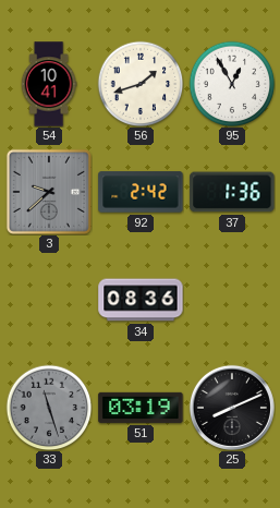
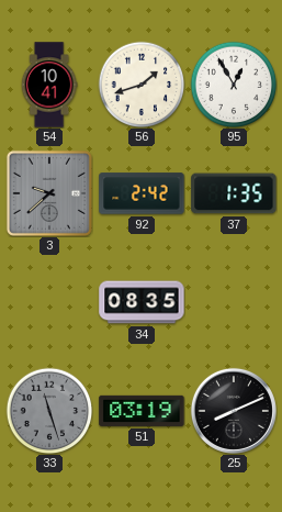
37: 1:36 -> 1:35
34: 08:36 -> 08:35
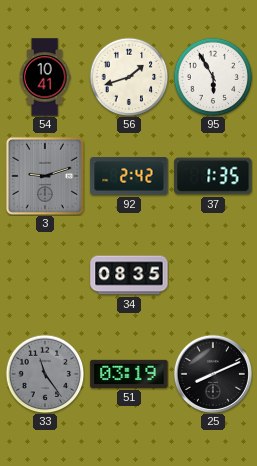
95: 12:55 -> 5:55
3: 9:38 -> 9:12
33: 11:27 -> 11:24
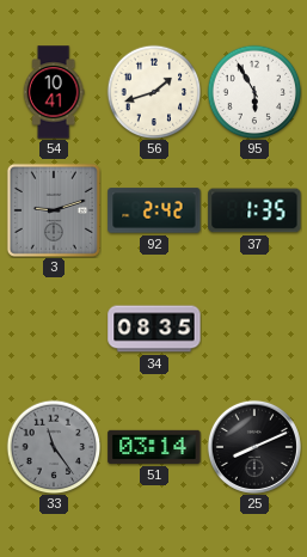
51: 03:19 -> 03:14
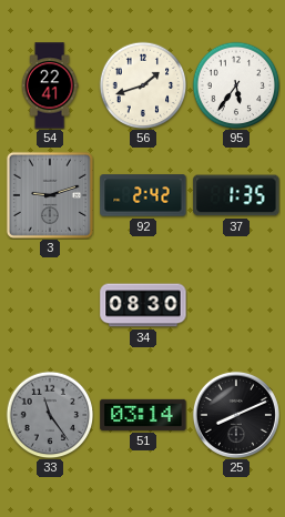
54: 10:41 -> 22:41
95: 5:55 -> 5:36
34: 08:35 -> 08:30
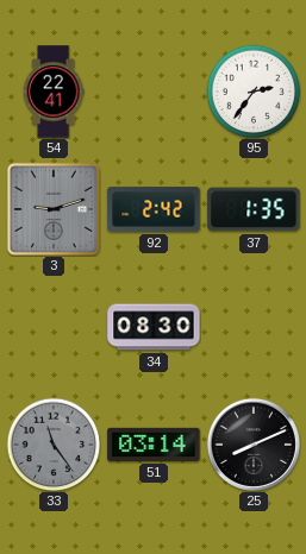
56: 1:42 -> none
95: 5:36 -> 2:36
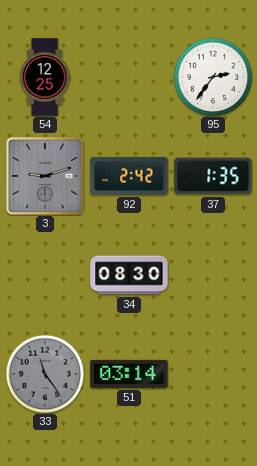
54: 22:41 -> 12:25
25: 8:11 -> none
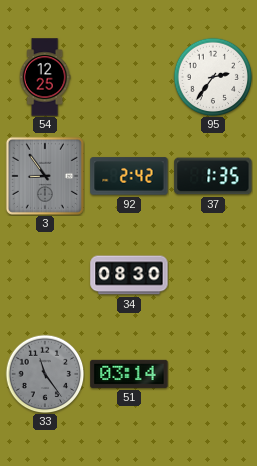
3: 9:12 -> 8:54
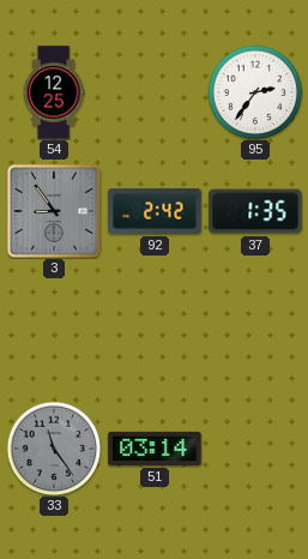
34: 08:30 -> none
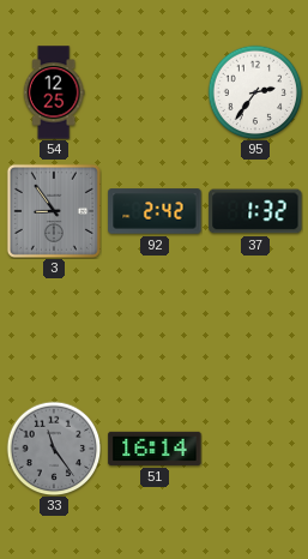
37: 1:35 -> 1:32
51: 03:14 -> 16:14
